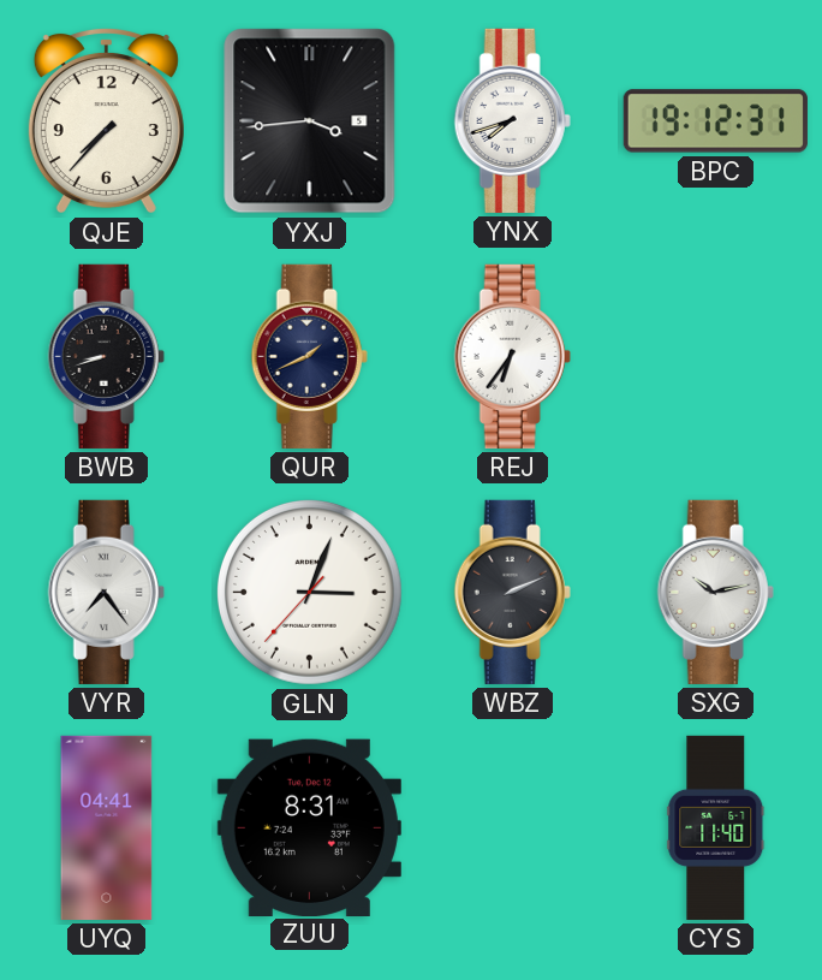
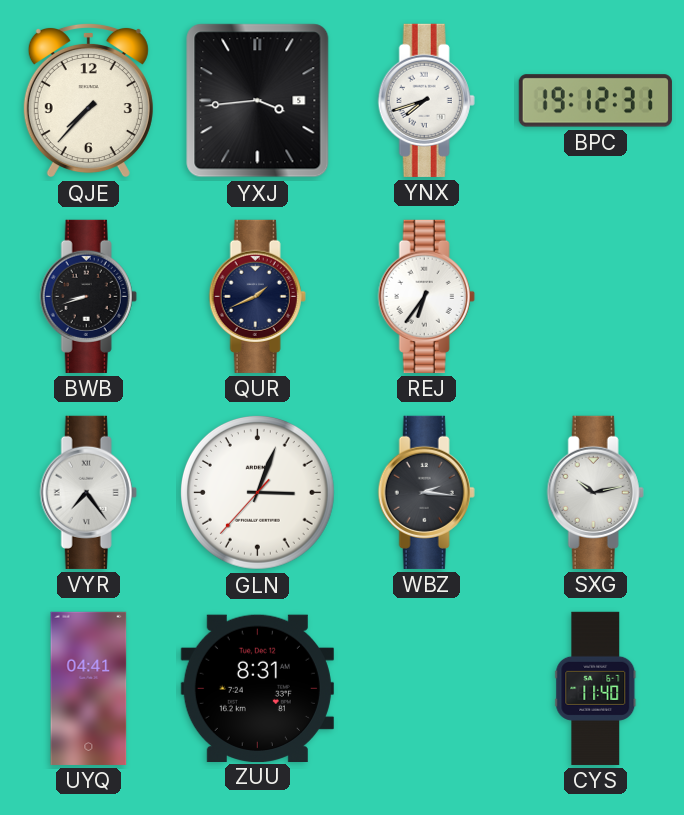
WBZ: 2:11 -> 2:16
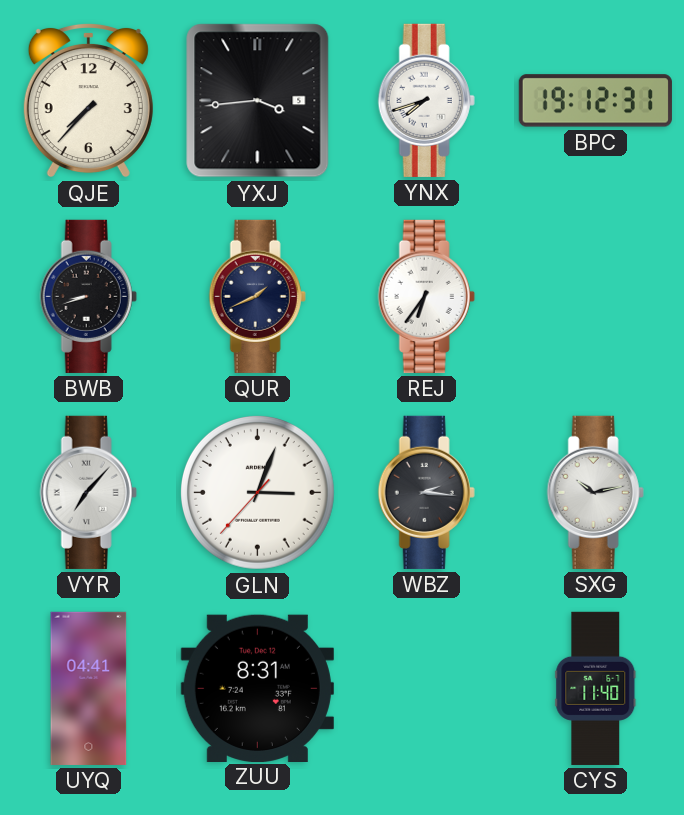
VYR: 7:24 -> 7:07
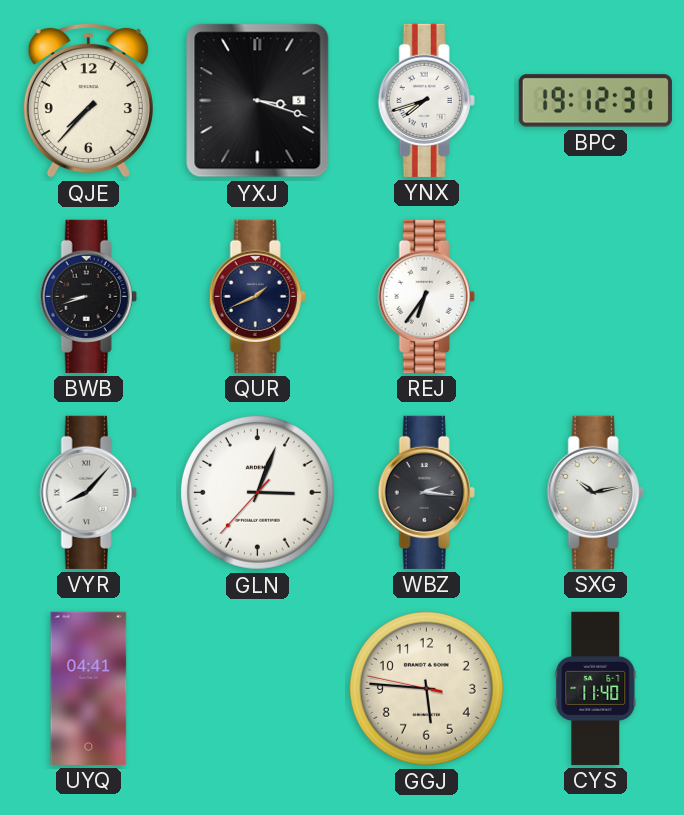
YXJ: 3:44 -> 3:18
VYR: 7:07 -> 8:07
ZUU: 8:31 -> none
GGJ: none -> 5:45
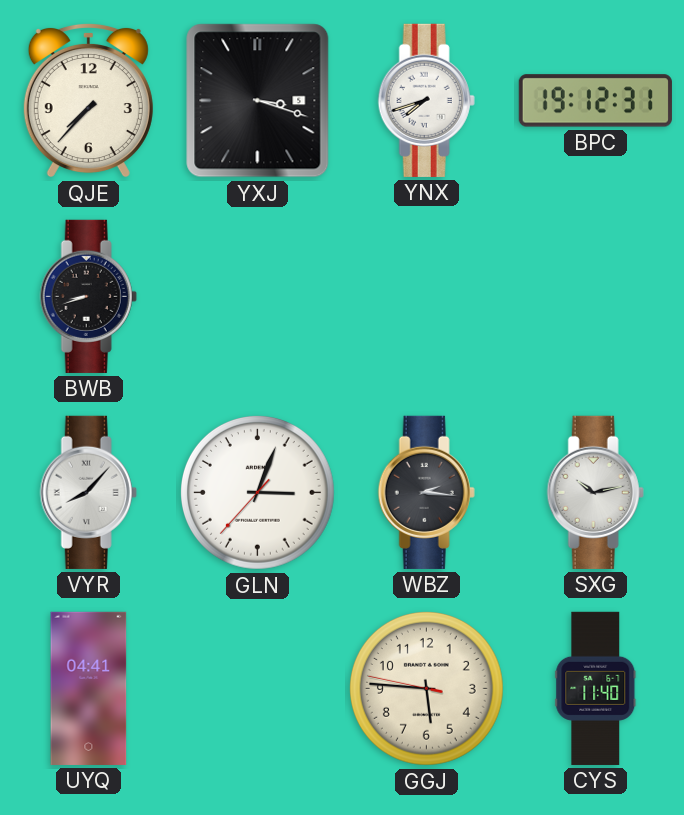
QUR: 1:41 -> none
REJ: 6:36 -> none
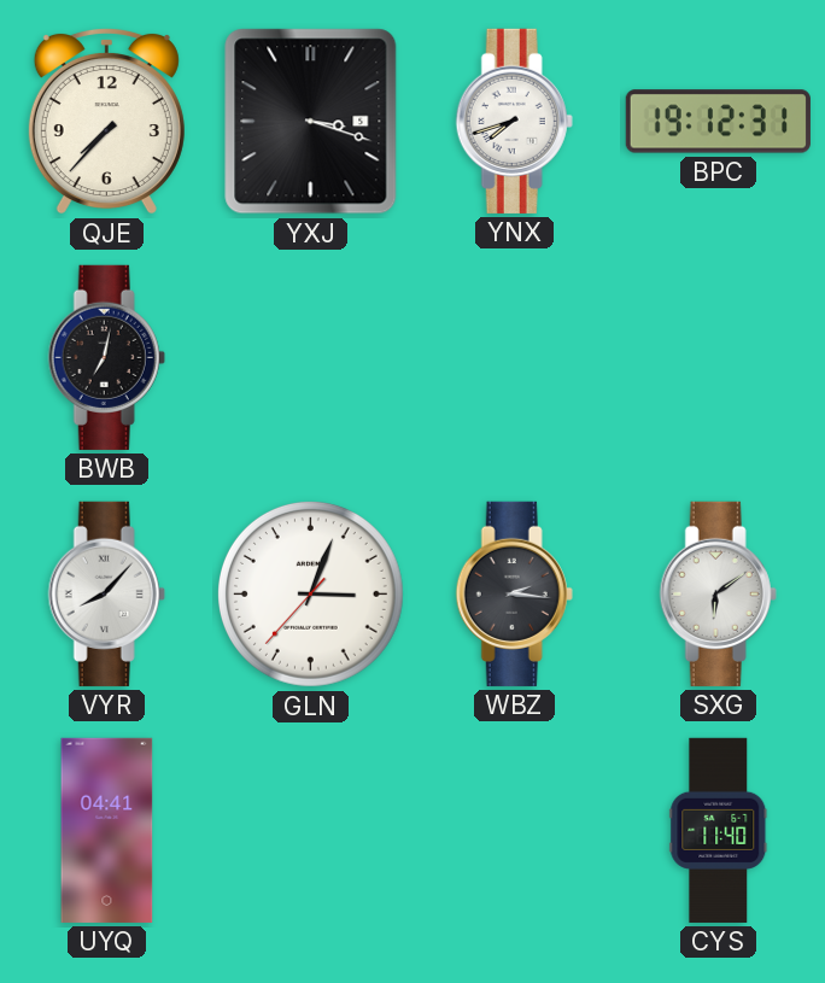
BWB: 8:42 -> 7:02
SXG: 10:13 -> 6:09
GGJ: 5:45 -> none
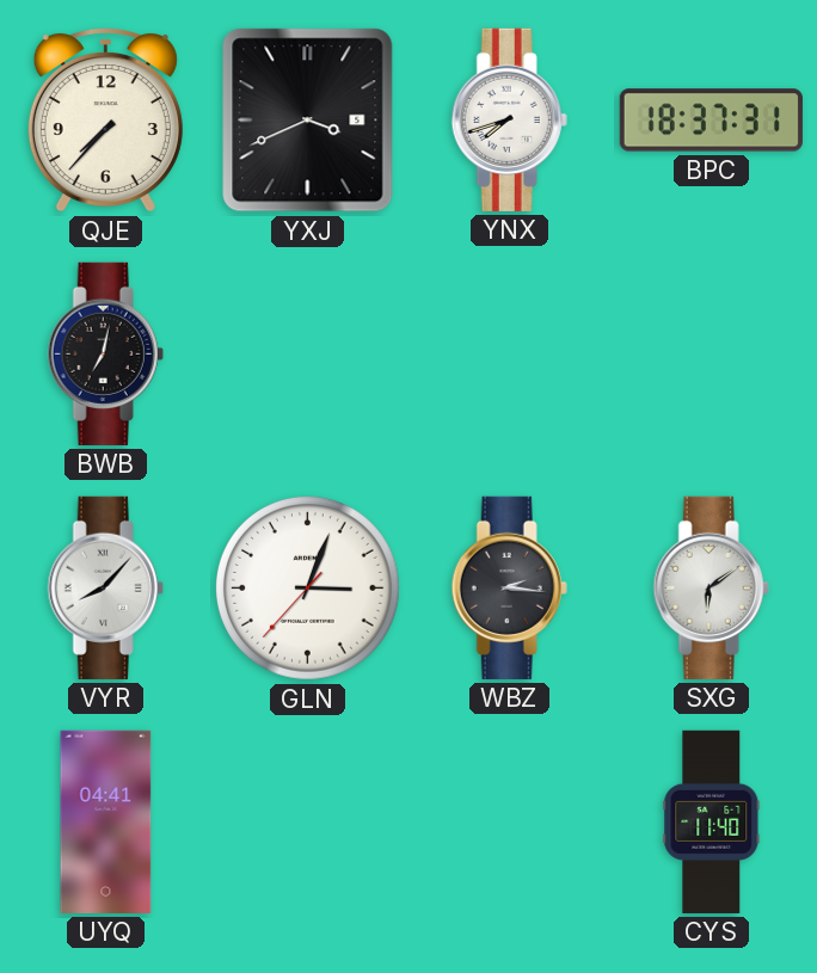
YXJ: 3:18 -> 3:41
BPC: 19:12 -> 18:37
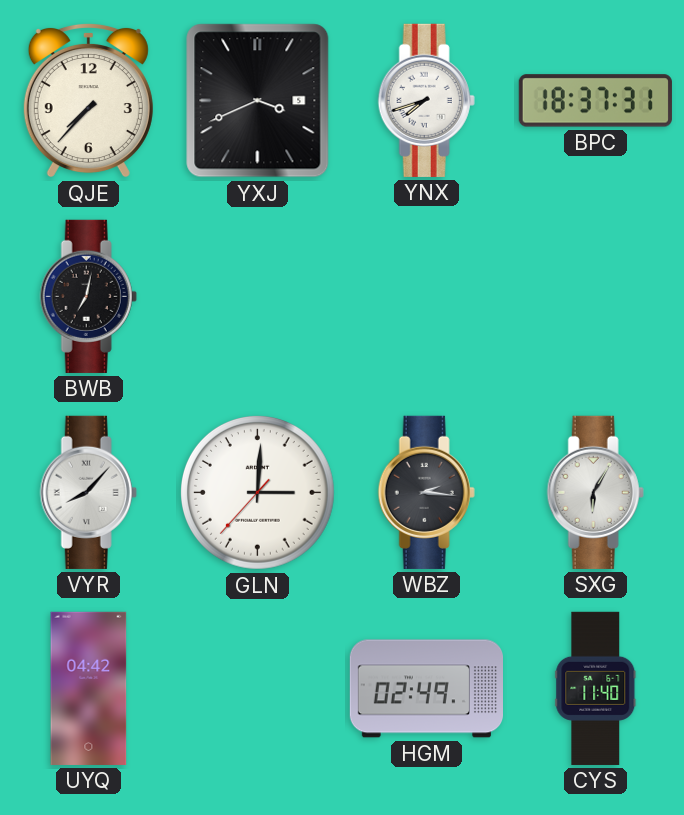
GLN: 3:03 -> 3:00
SXG: 6:09 -> 6:05
UYQ: 04:41 -> 04:42
HGM: none -> 02:49
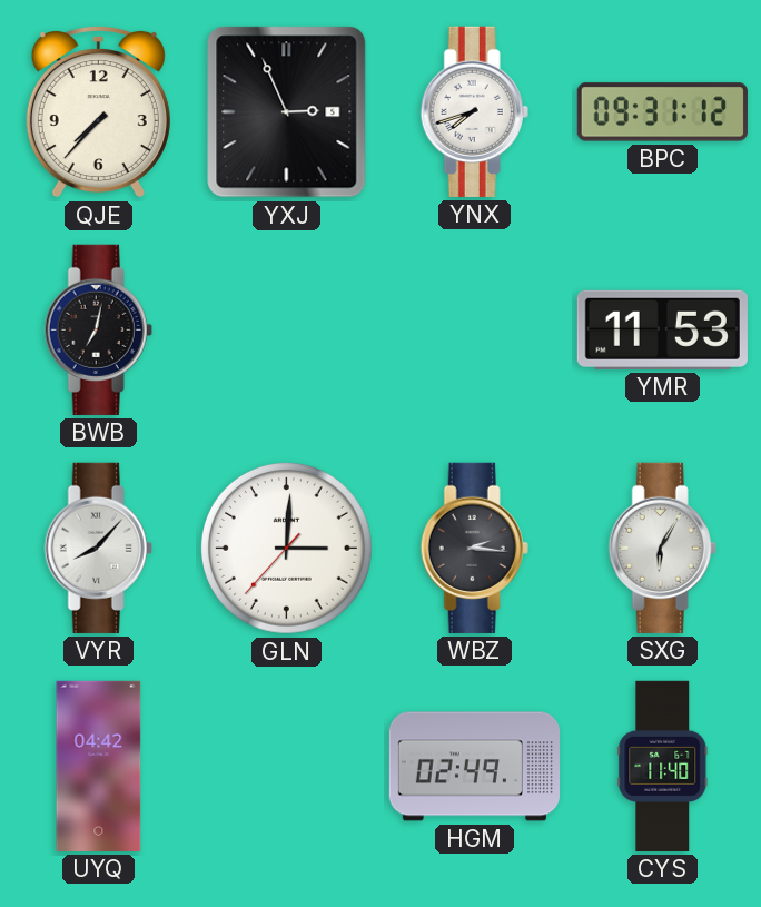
YXJ: 3:41 -> 2:56
BPC: 18:37 -> 09:31
YMR: none -> 11:53
